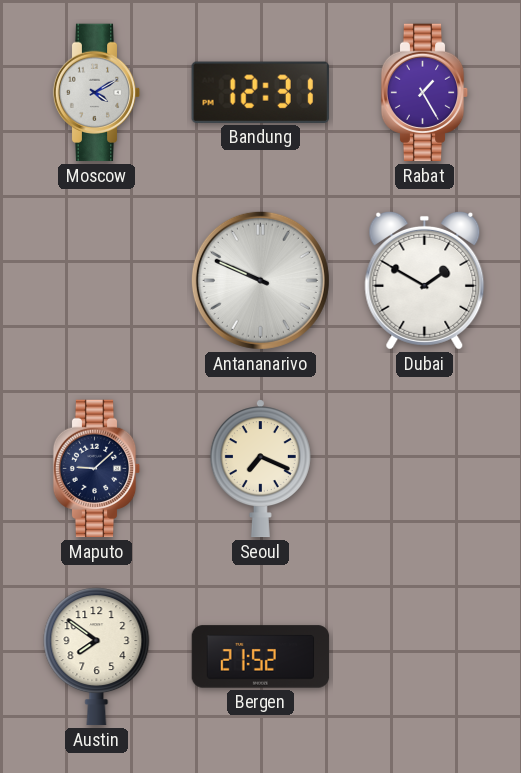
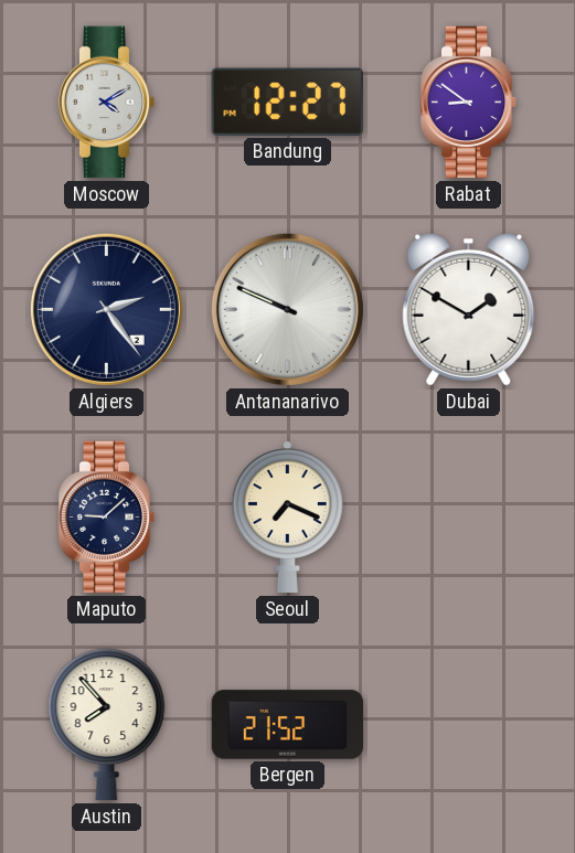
Bandung: 12:31 -> 12:27
Rabat: 1:25 -> 8:51
Algiers: none -> 2:24
Austin: 7:51 -> 7:53
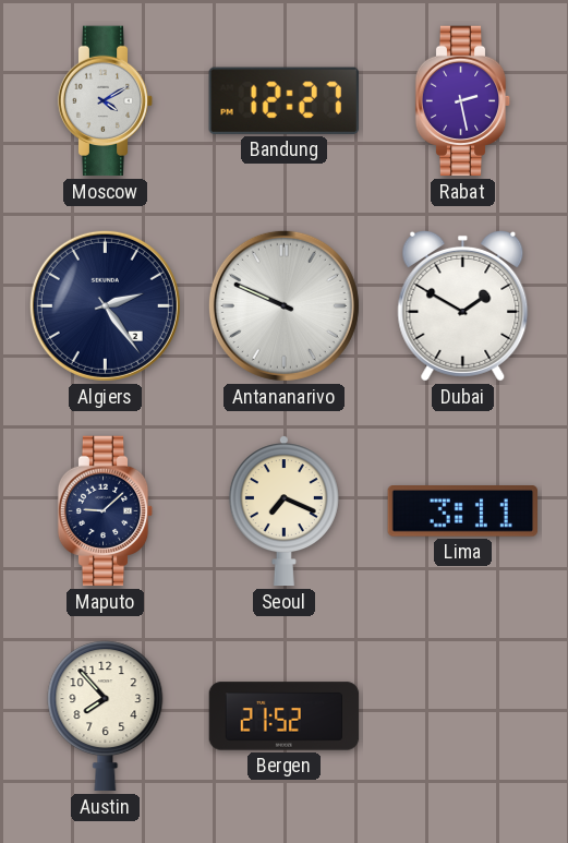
Rabat: 8:51 -> 2:28
Lima: none -> 3:11
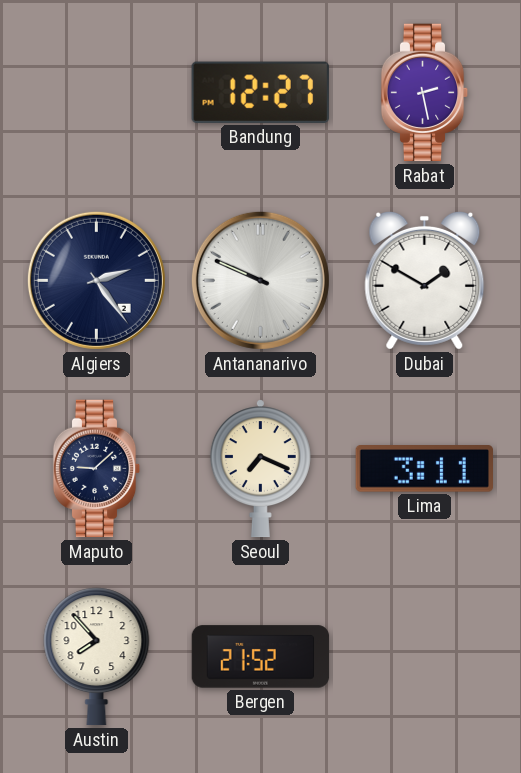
Moscow: 4:10 -> none
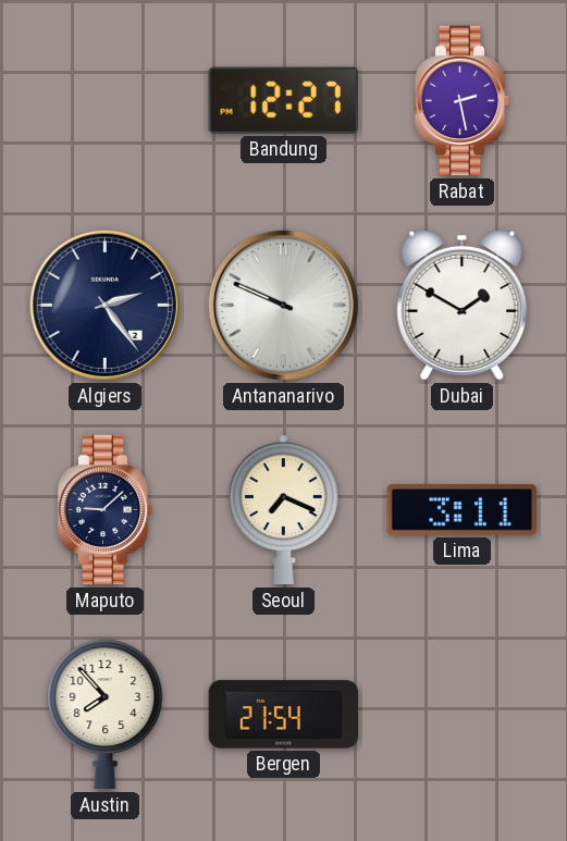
Bergen: 21:52 -> 21:54
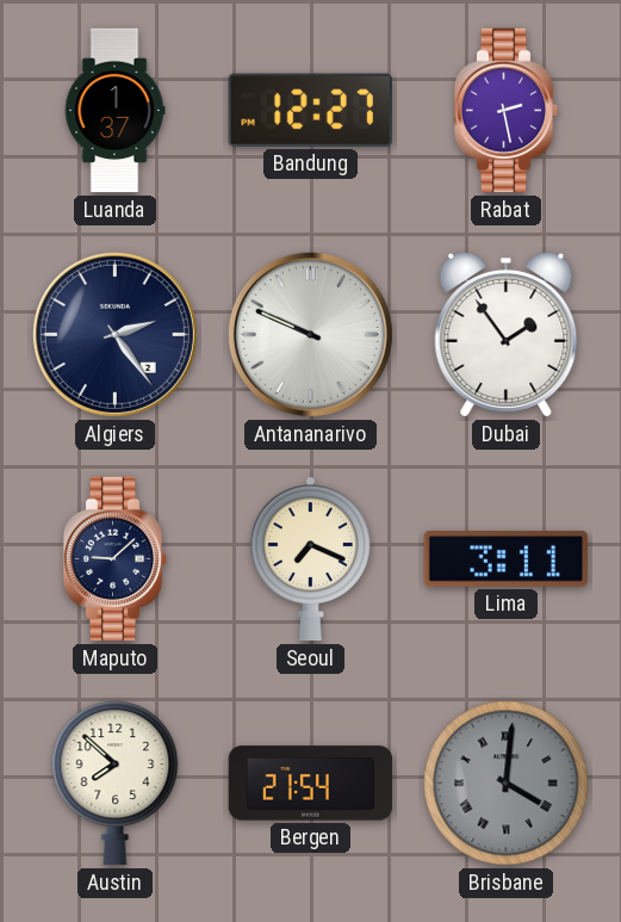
Luanda: none -> 1:37
Dubai: 1:50 -> 1:54
Austin: 7:53 -> 7:52
Brisbane: none -> 4:01
